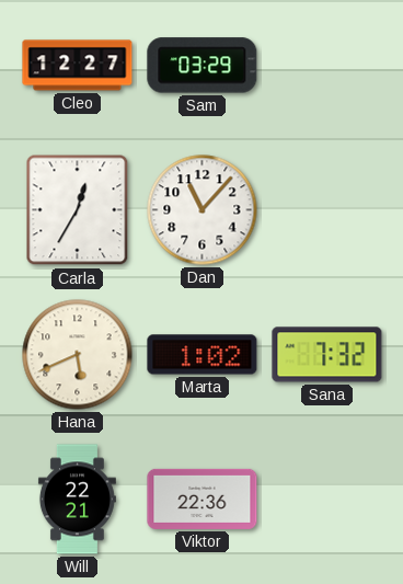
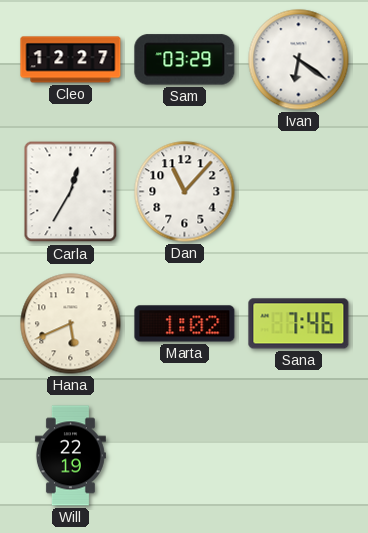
Ivan: none -> 6:21
Sana: 7:32 -> 7:46
Will: 22:21 -> 22:19
Viktor: 22:36 -> none
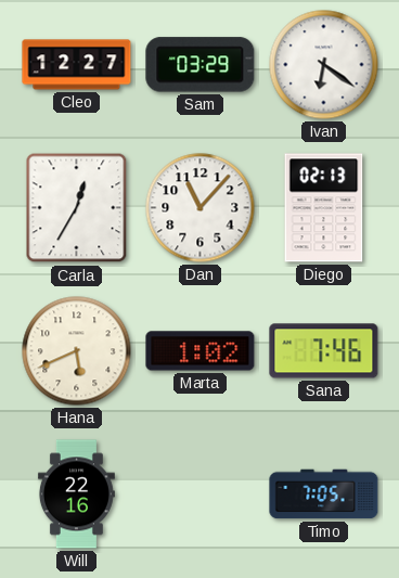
Diego: none -> 02:13
Will: 22:19 -> 22:16
Timo: none -> 7:05
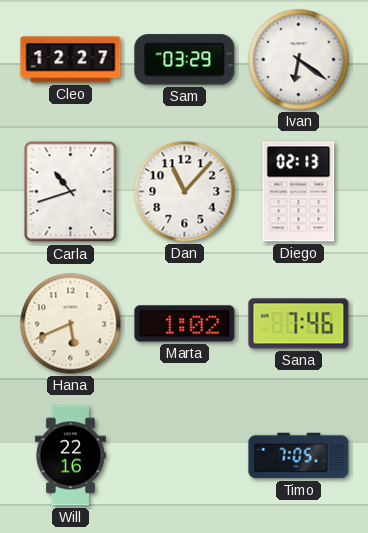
Carla: 12:35 -> 10:42
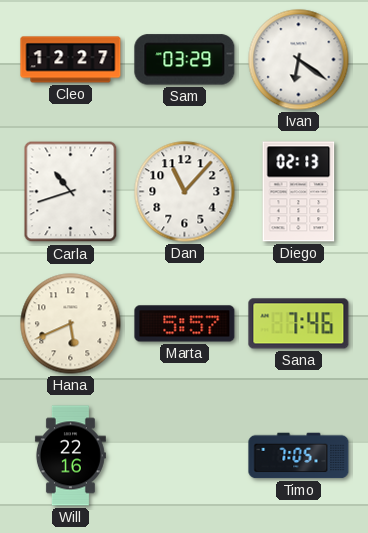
Marta: 1:02 -> 5:57
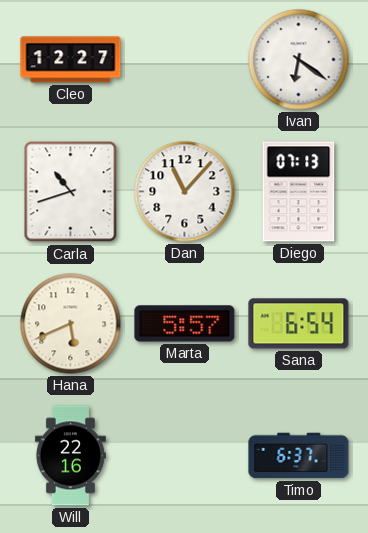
Sam: 03:29 -> none
Diego: 02:13 -> 07:13
Sana: 7:46 -> 6:54
Timo: 7:05 -> 6:37
